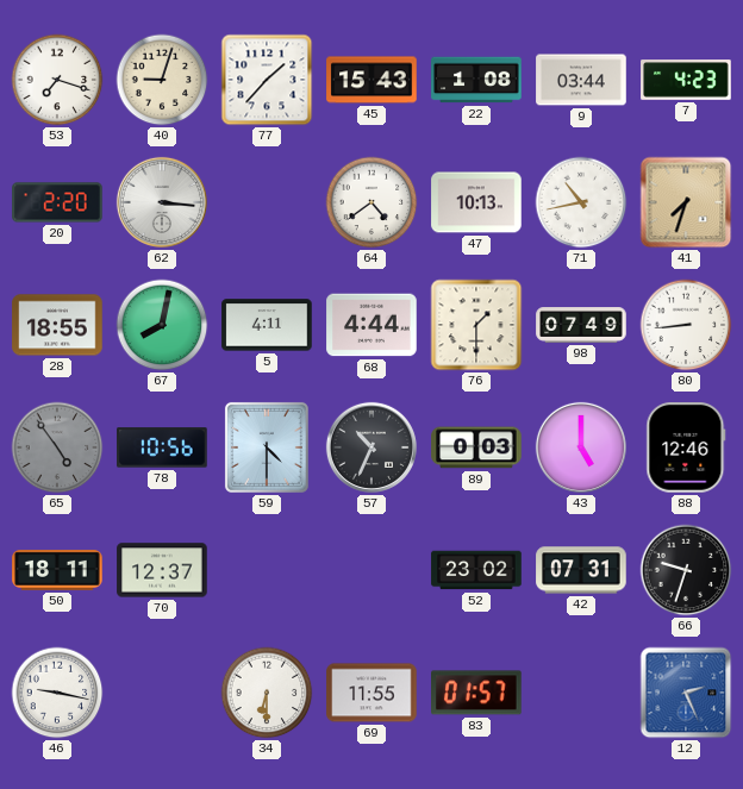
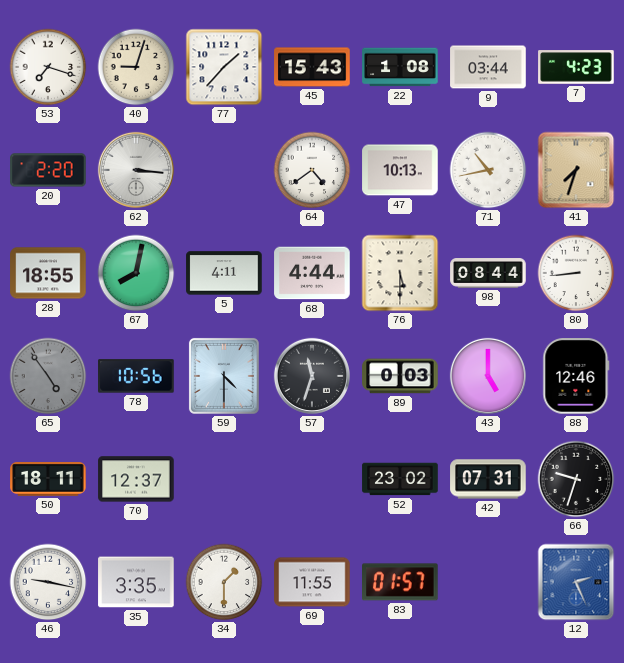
76: 1:30 -> 5:30
98: 07:49 -> 08:44
57: 10:34 -> 11:33
35: none -> 3:35
34: 6:30 -> 1:30
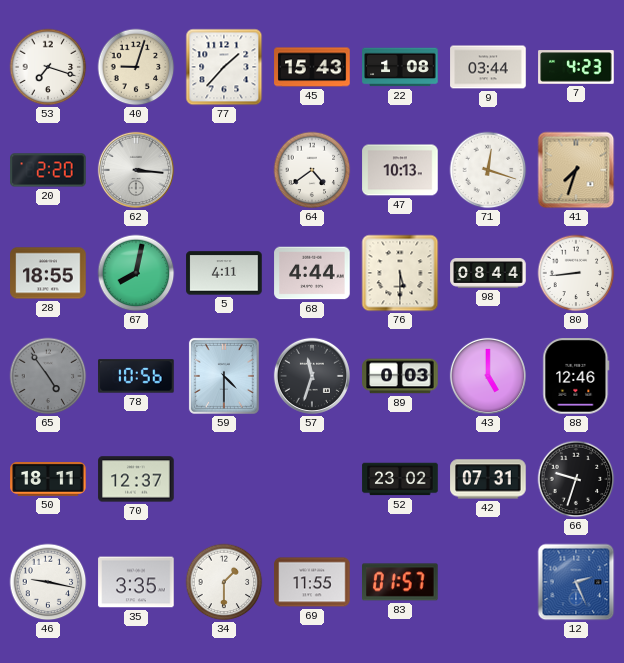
71: 10:43 -> 12:18
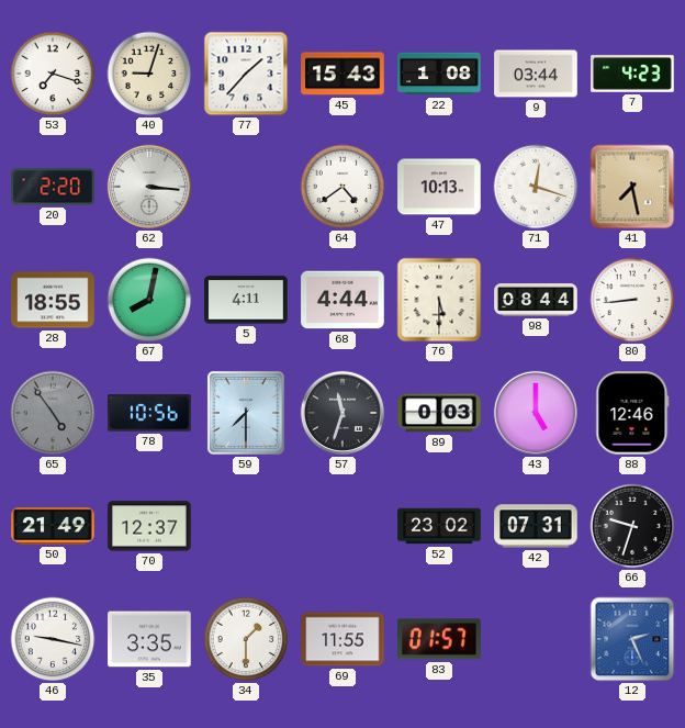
41: 7:33 -> 7:28
59: 4:30 -> 7:30
50: 18:11 -> 21:49
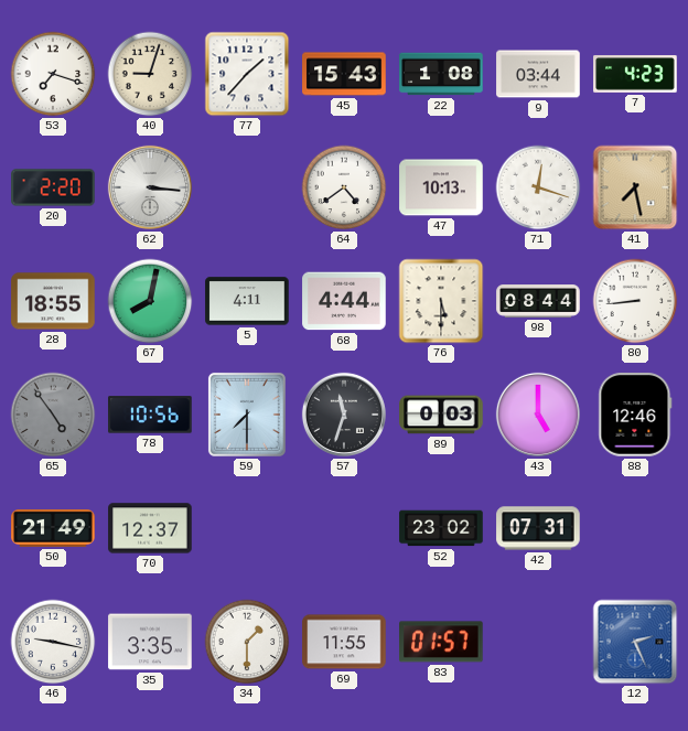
66: 9:33 -> none
